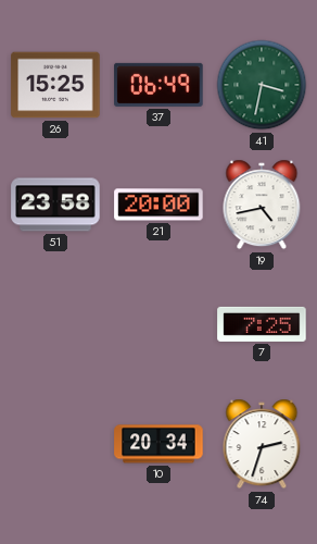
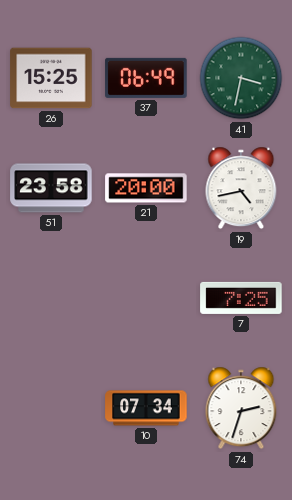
10: 20:34 -> 07:34
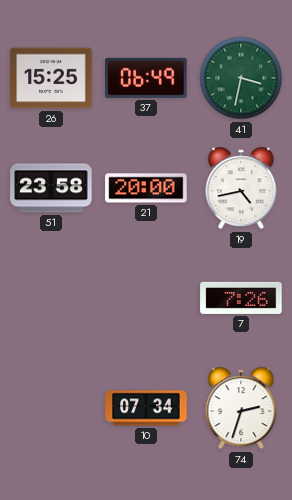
7: 7:25 -> 7:26
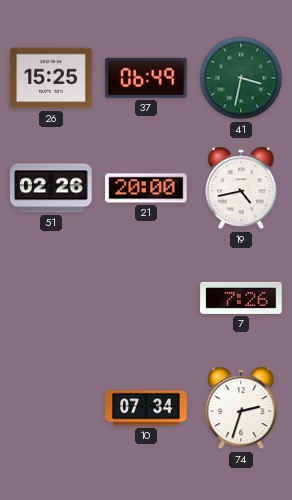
51: 23:58 -> 02:26
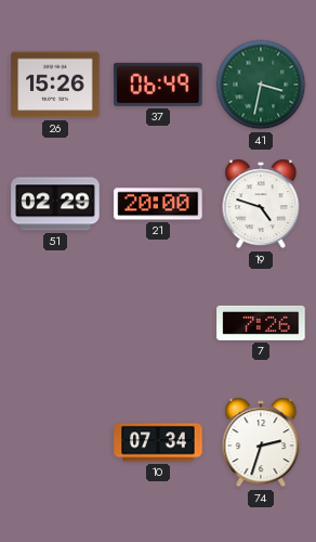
26: 15:25 -> 15:26
51: 02:26 -> 02:29
19: 4:43 -> 4:48
